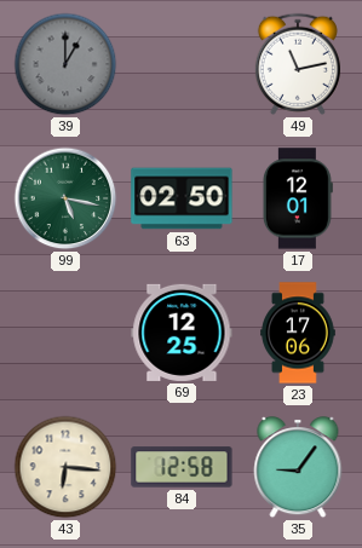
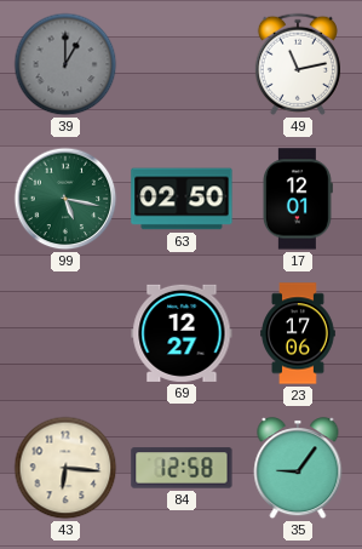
69: 12:25 -> 12:27
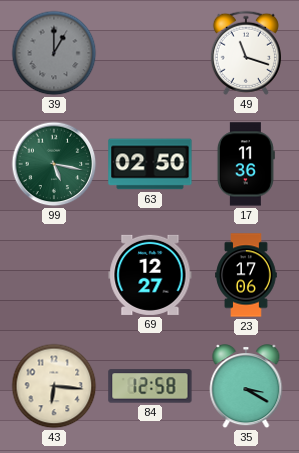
49: 11:13 -> 11:18
17: 12:01 -> 11:36
35: 9:06 -> 3:20
